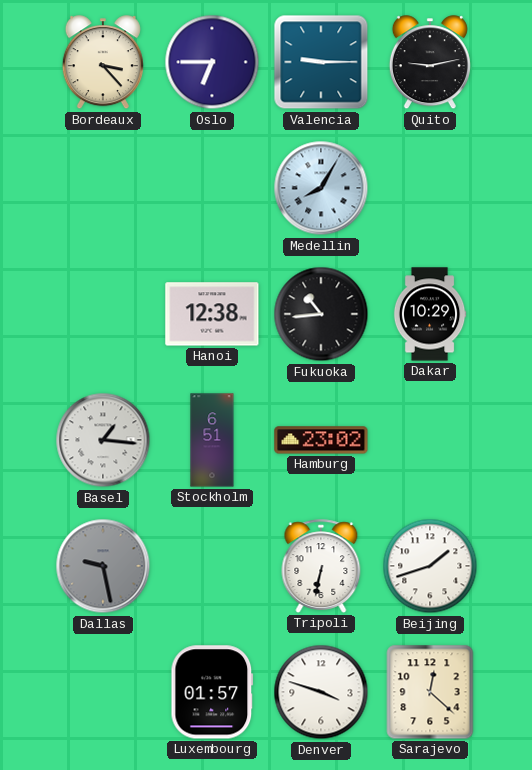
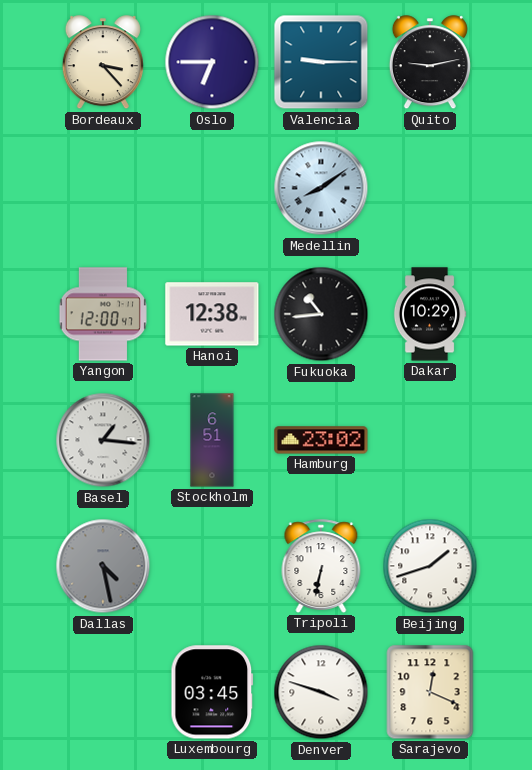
Medellin: 8:05 -> 8:09
Yangon: none -> 12:00
Dallas: 9:28 -> 4:28
Luxembourg: 01:57 -> 03:45
Sarajevo: 12:22 -> 12:19
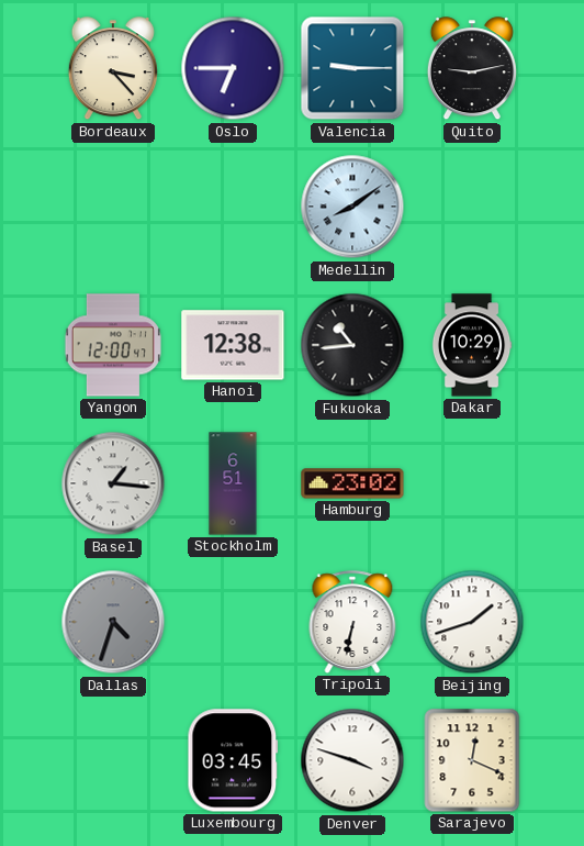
Dallas: 4:28 -> 4:33
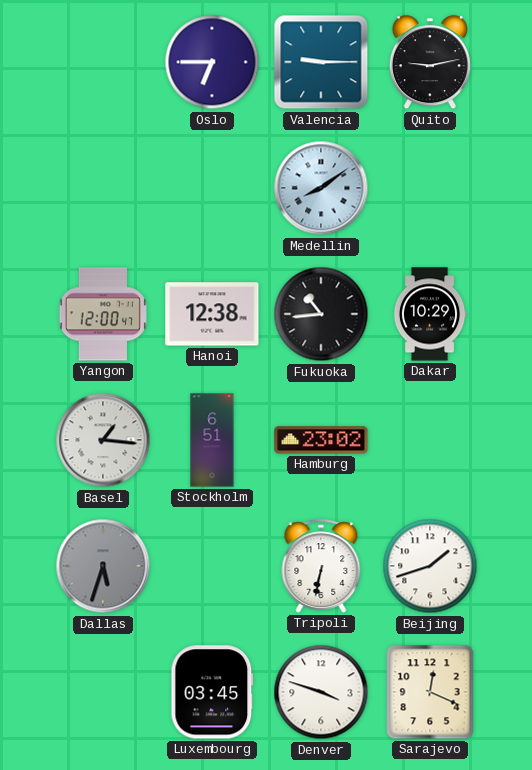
Bordeaux: 3:23 -> none
Dallas: 4:33 -> 5:33
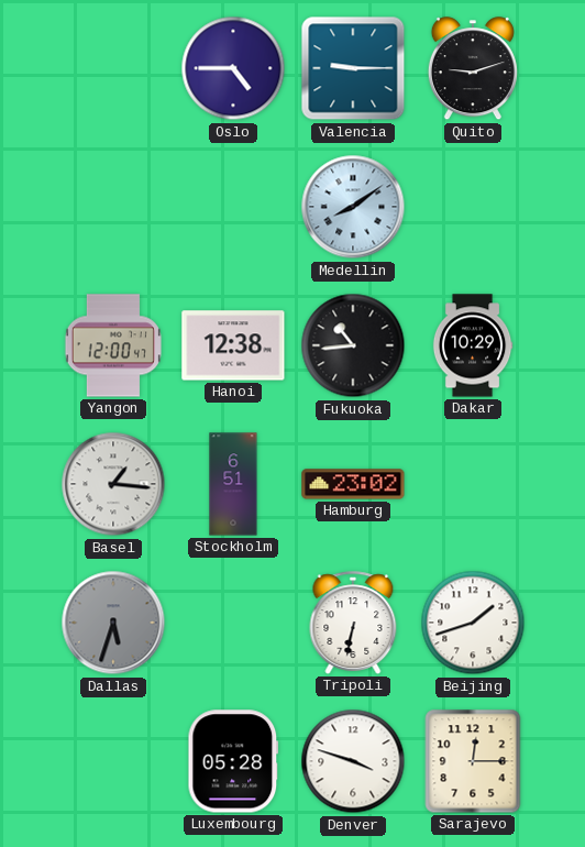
Oslo: 6:45 -> 4:45
Quito: 9:13 -> 9:12
Luxembourg: 03:45 -> 05:28
Sarajevo: 12:19 -> 12:15
